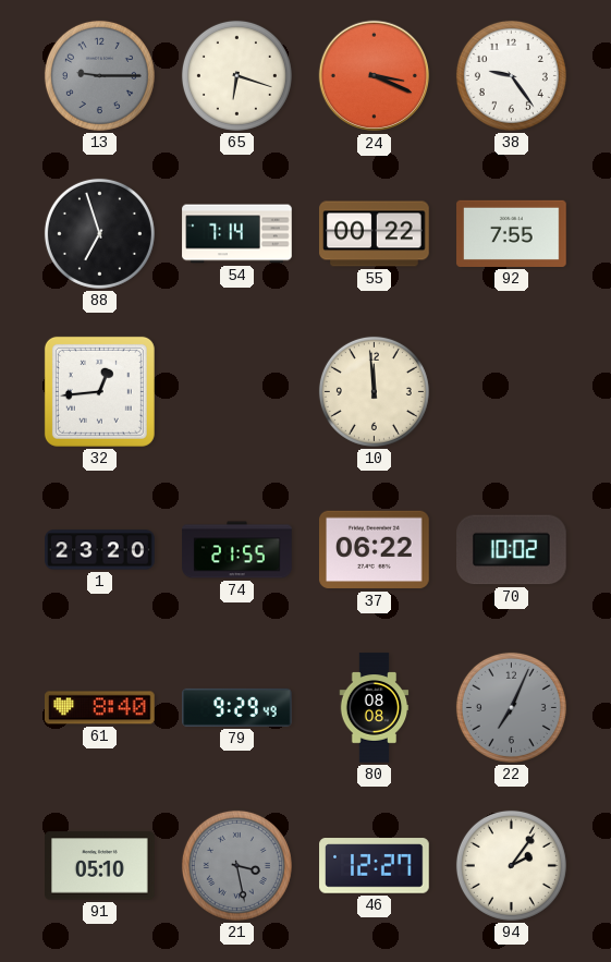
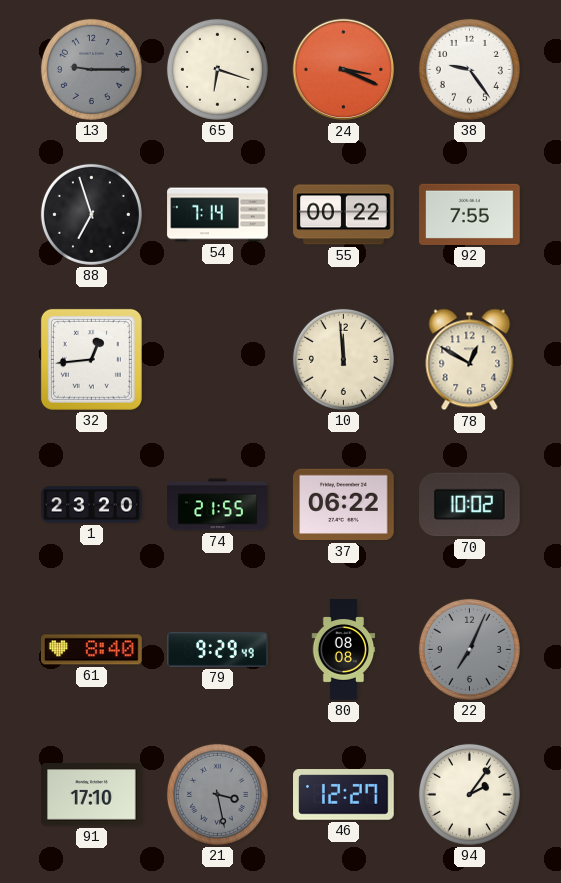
78: none -> 12:50
91: 05:10 -> 17:10
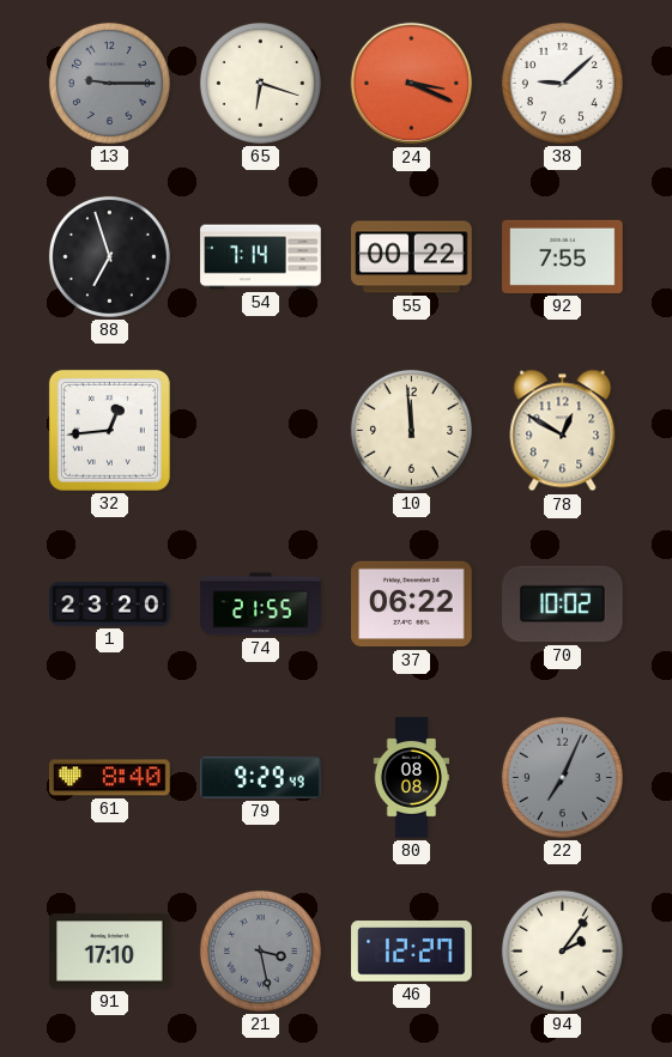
38: 9:24 -> 9:08
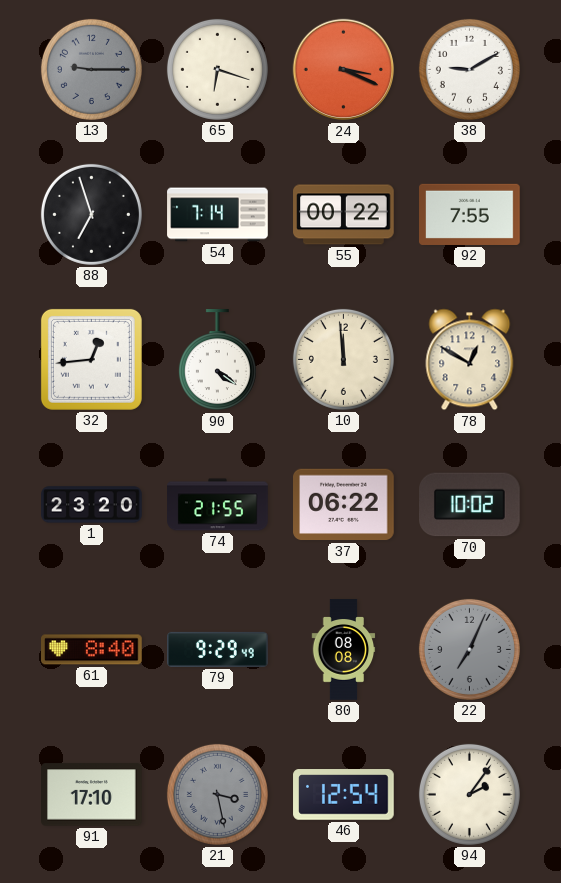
38: 9:08 -> 9:10
90: none -> 4:21
46: 12:27 -> 12:54
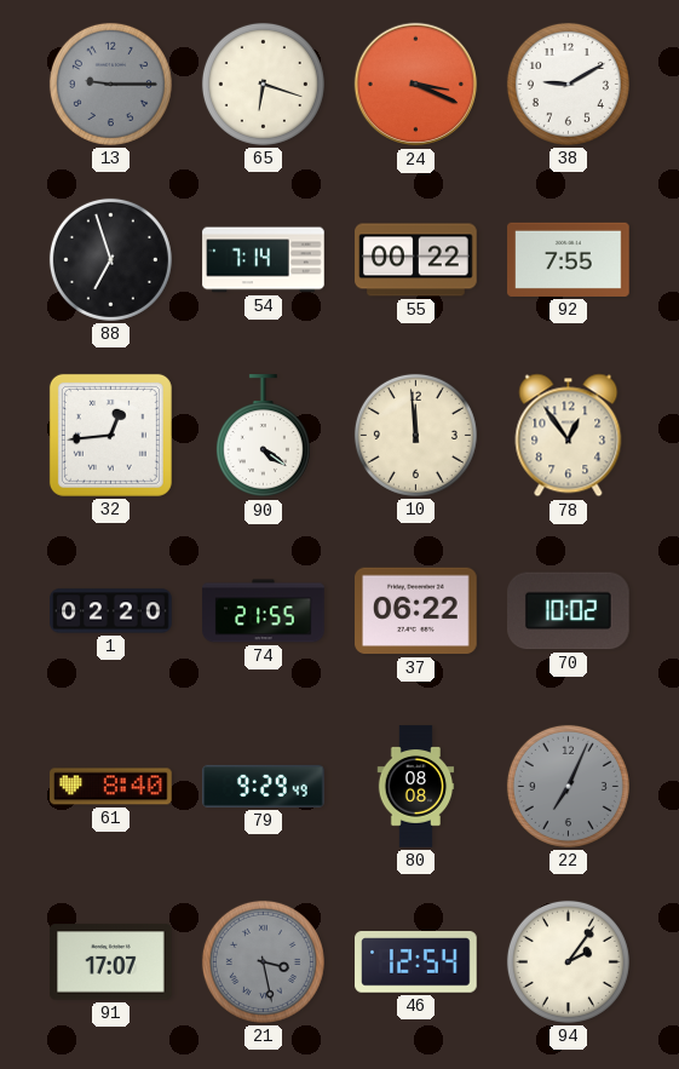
78: 12:50 -> 12:54
1: 23:20 -> 02:20
91: 17:10 -> 17:07
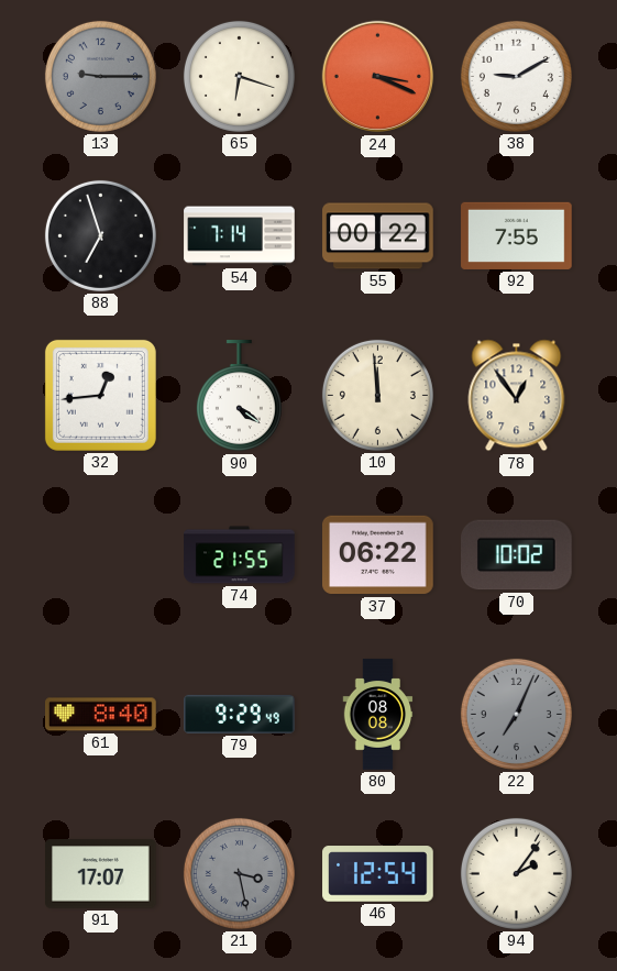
1: 02:20 -> none
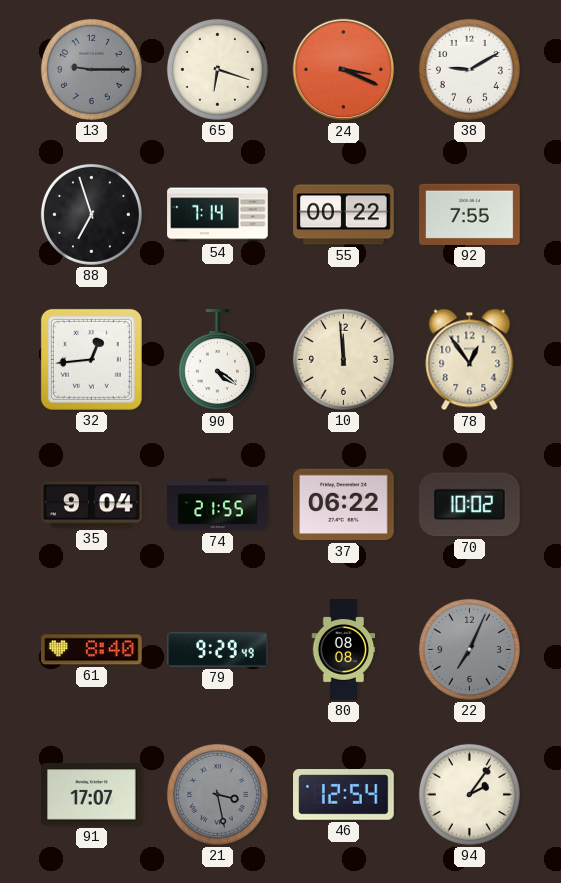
35: none -> 9:04
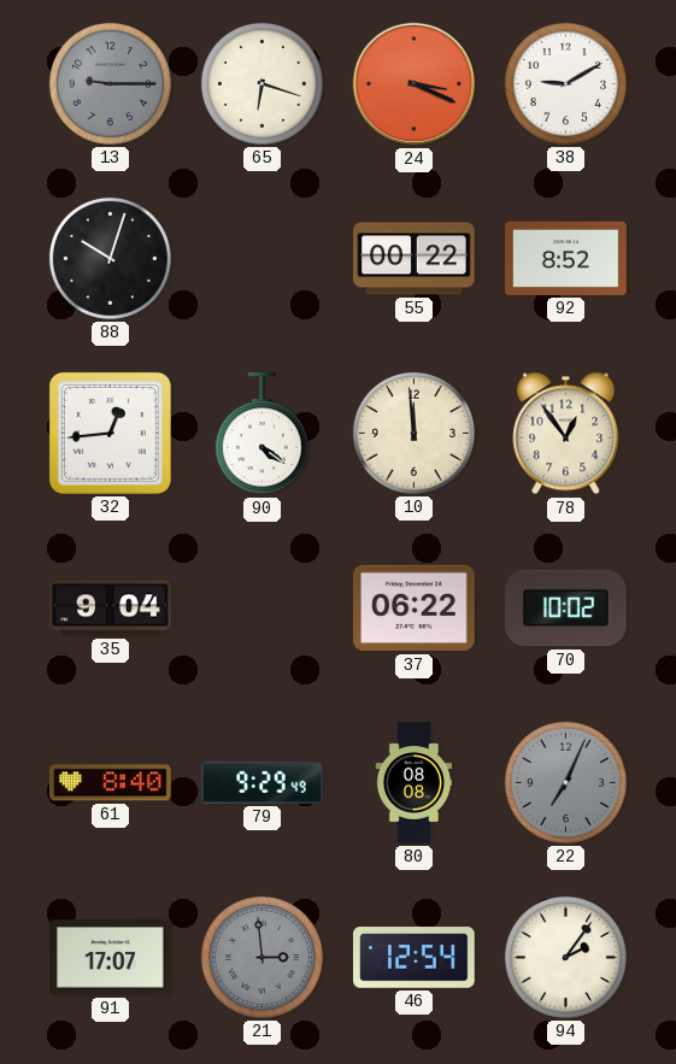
88: 6:57 -> 10:03
54: 7:14 -> none
92: 7:55 -> 8:52
74: 21:55 -> none
21: 3:28 -> 2:59
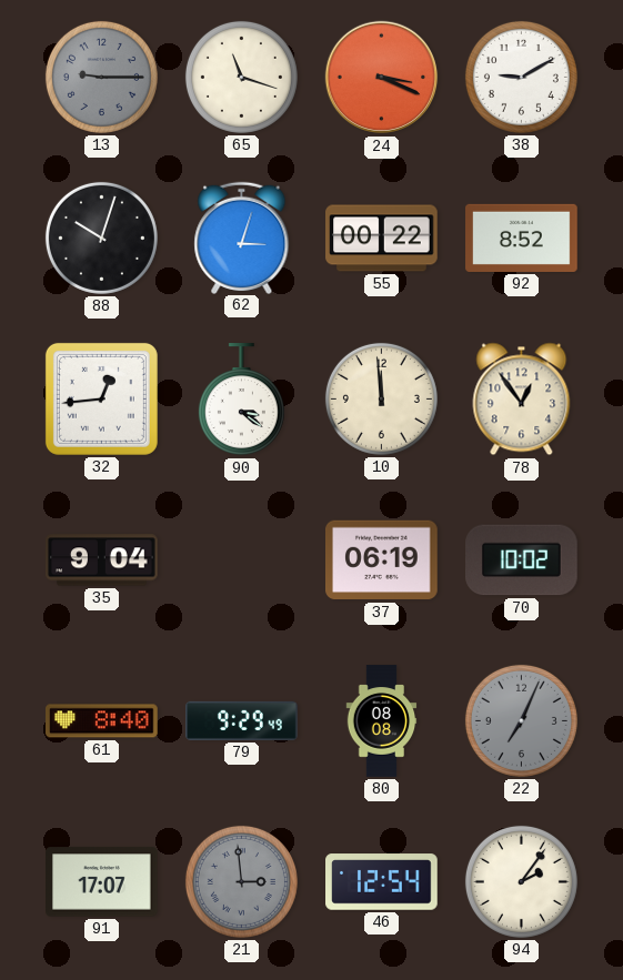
65: 6:18 -> 11:18
62: none -> 3:03
90: 4:21 -> 3:21
37: 06:22 -> 06:19
